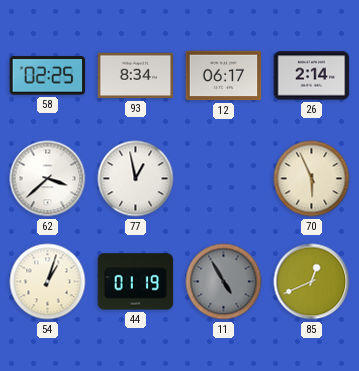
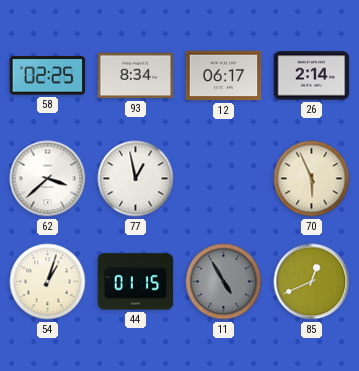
44: 01:19 -> 01:15
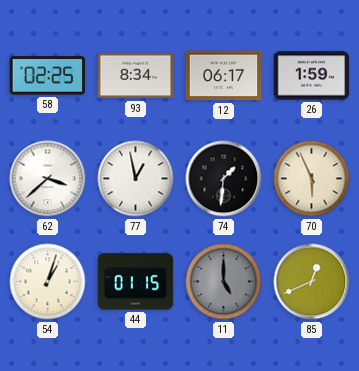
26: 2:14 -> 1:59
74: none -> 1:31
11: 4:55 -> 5:00
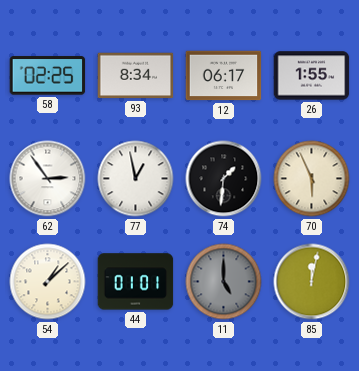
26: 1:59 -> 1:55
62: 3:38 -> 2:54
54: 1:03 -> 1:08
44: 01:15 -> 01:01
85: 12:41 -> 12:02
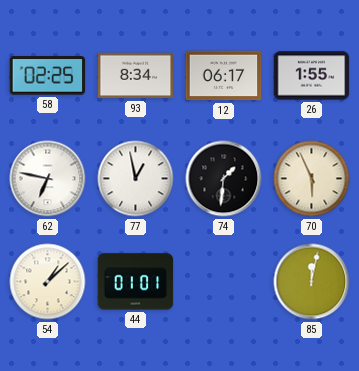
62: 2:54 -> 6:47
11: 5:00 -> none
